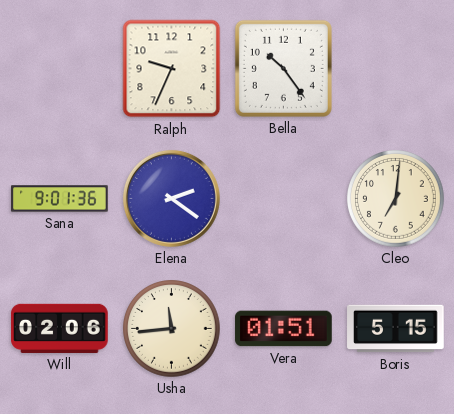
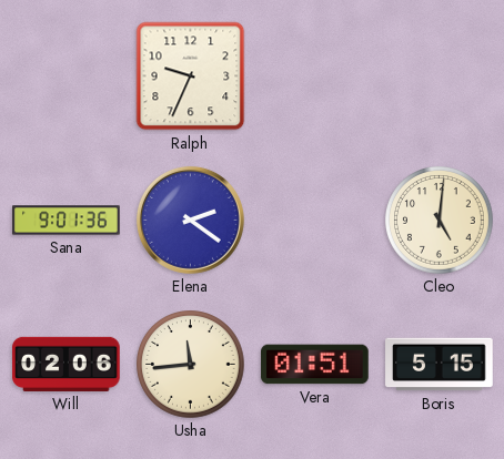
Bella: 10:24 -> none
Cleo: 7:01 -> 5:01
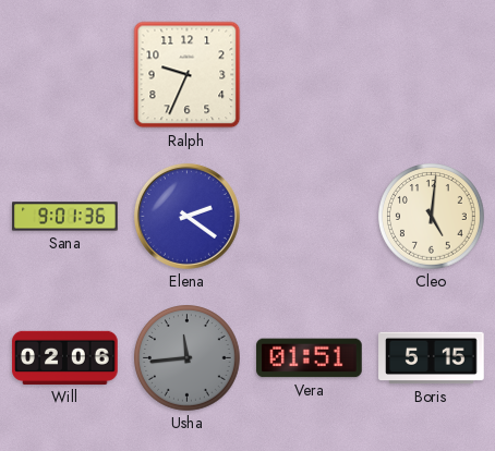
Usha dial: cream -> grey
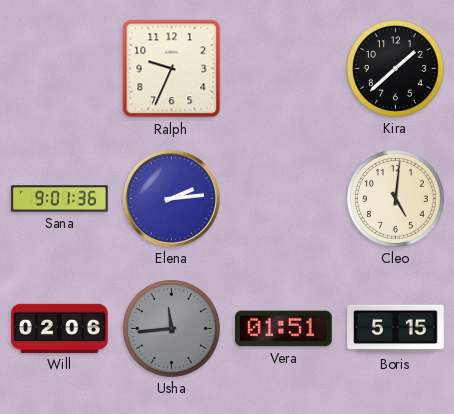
Kira: none -> 1:38
Elena: 2:21 -> 2:14
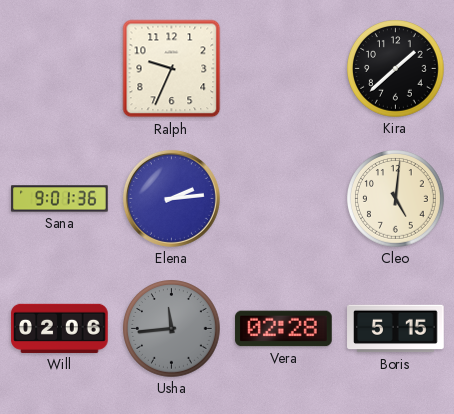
Vera: 01:51 -> 02:28
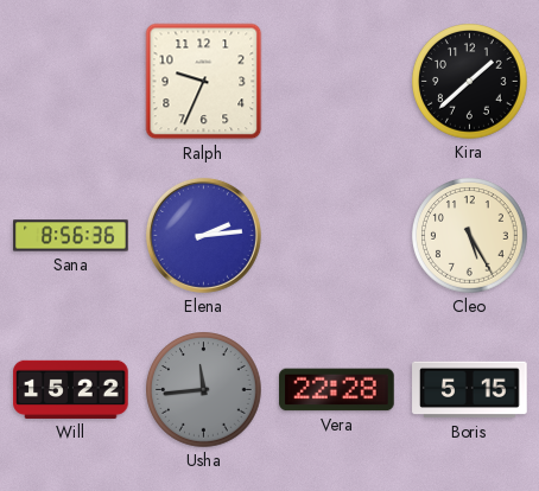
Sana: 9:01 -> 8:56
Cleo: 5:01 -> 5:25
Will: 02:06 -> 15:22
Vera: 02:28 -> 22:28
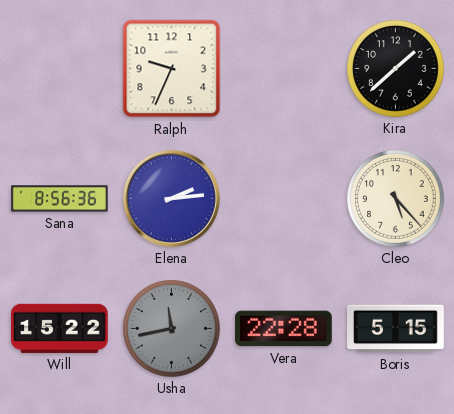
Cleo: 5:25 -> 5:23
Usha: 11:44 -> 11:43
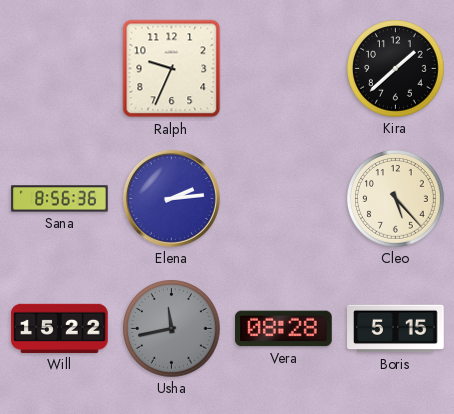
Vera: 22:28 -> 08:28
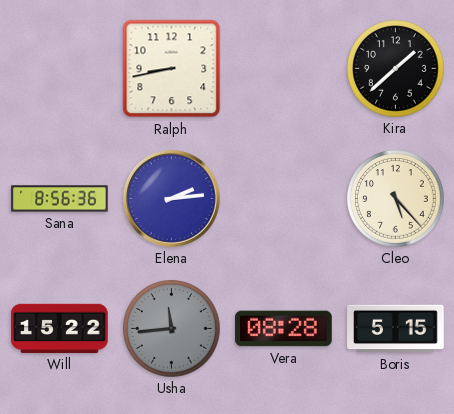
Ralph: 9:34 -> 8:43
Usha: 11:43 -> 11:44
